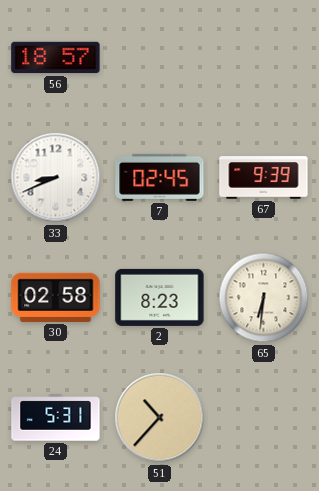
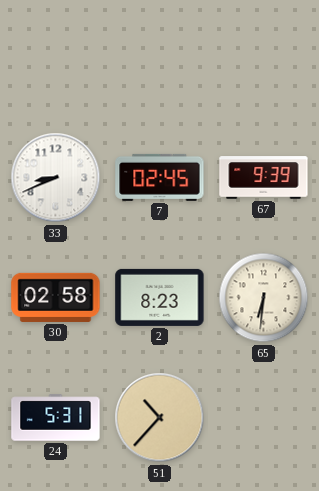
56: 18:57 -> none
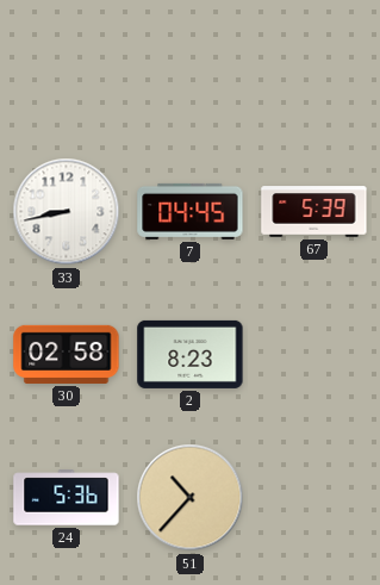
33: 8:41 -> 8:43
7: 02:45 -> 04:45
67: 9:39 -> 5:39
65: 6:31 -> none
24: 5:31 -> 5:36
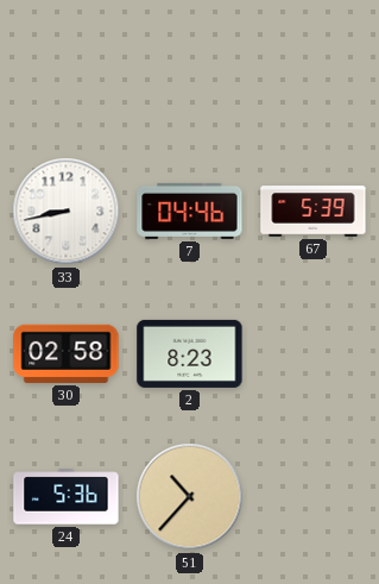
7: 04:45 -> 04:46
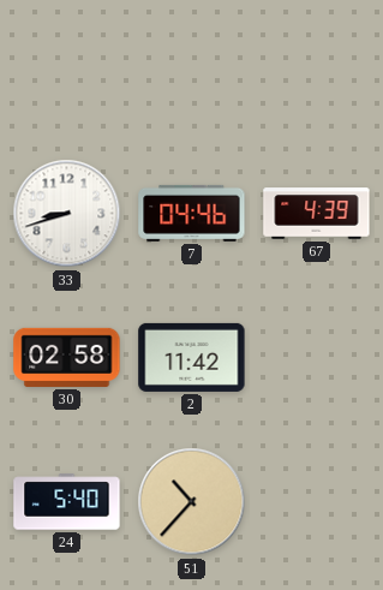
33: 8:43 -> 8:42
67: 5:39 -> 4:39
2: 8:23 -> 11:42
24: 5:36 -> 5:40
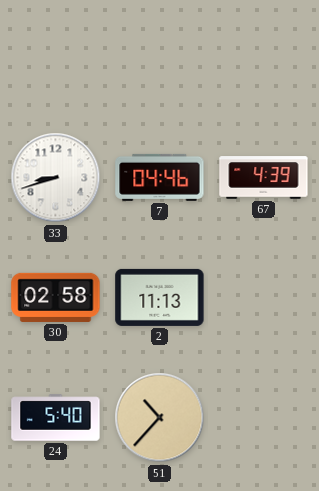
2: 11:42 -> 11:13
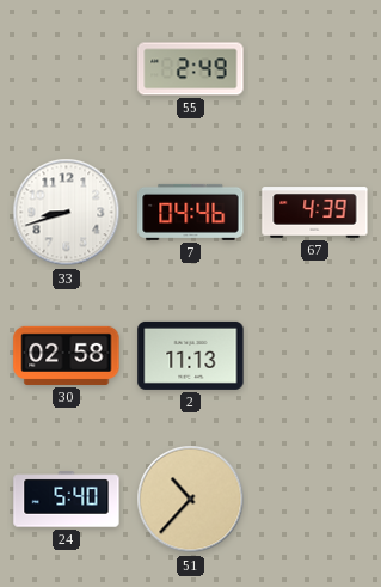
55: none -> 2:49
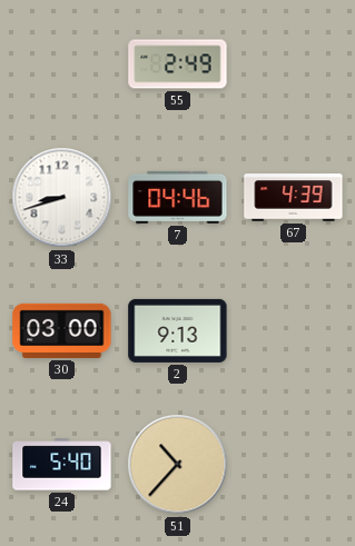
30: 02:58 -> 03:00
2: 11:13 -> 9:13
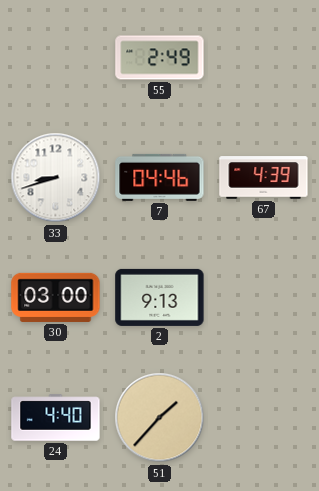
24: 5:40 -> 4:40
51: 10:37 -> 1:37
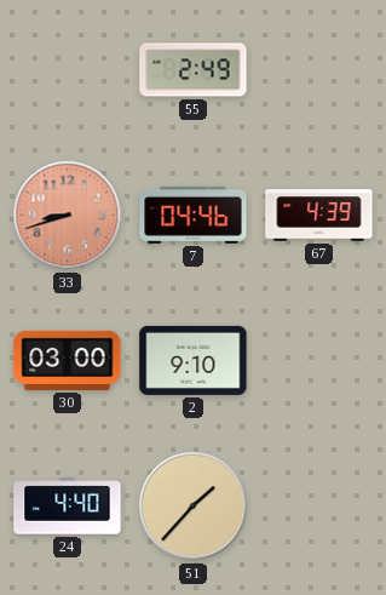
33 dial: white -> salmon
2: 9:13 -> 9:10
